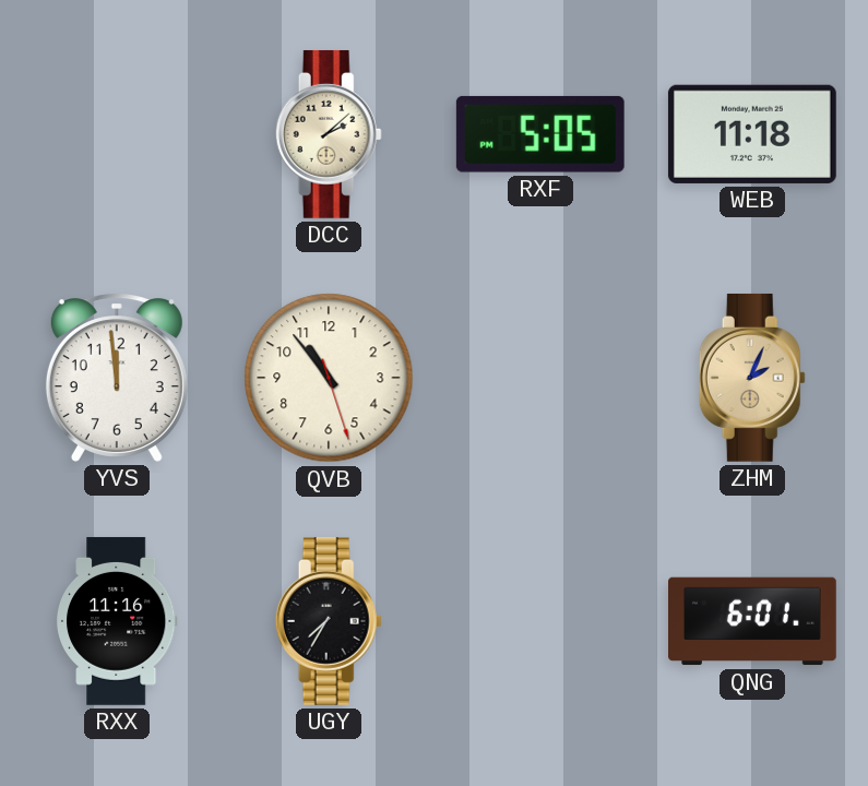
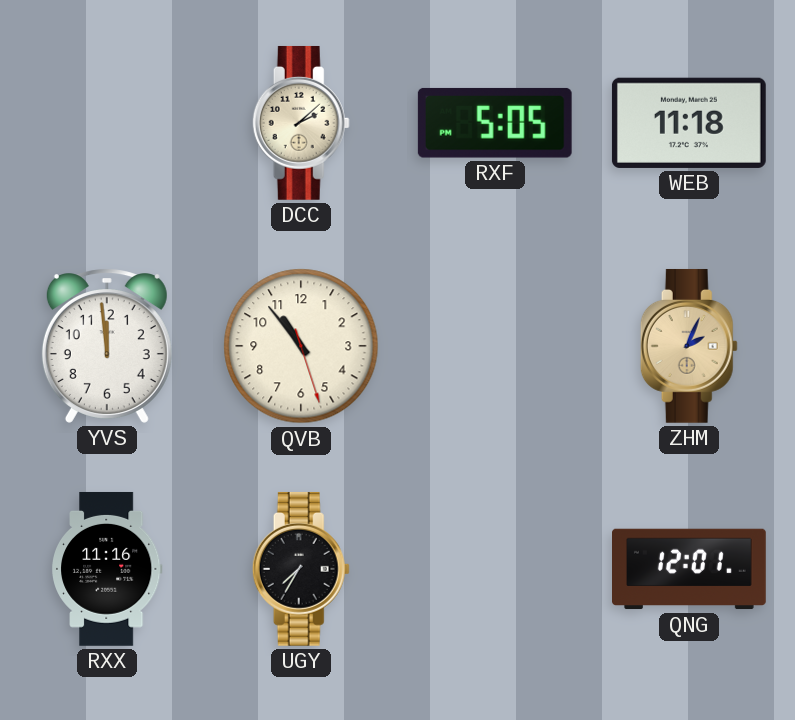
QNG: 6:01 -> 12:01
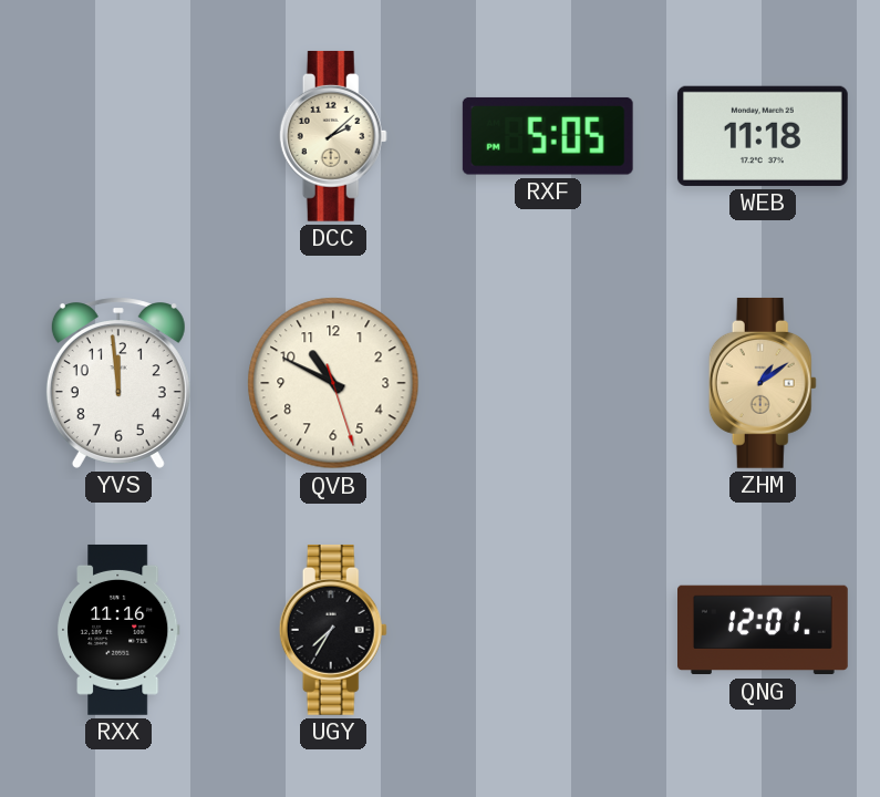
QVB: 10:53 -> 10:49
ZHM: 2:04 -> 1:09
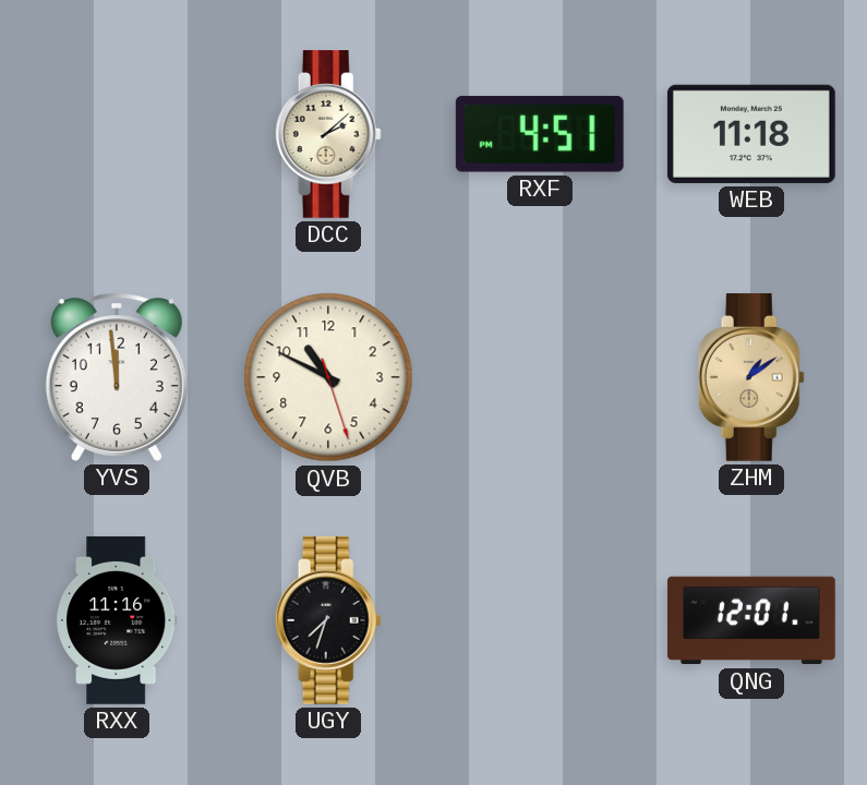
RXF: 5:05 -> 4:51
UGY: 7:35 -> 7:33
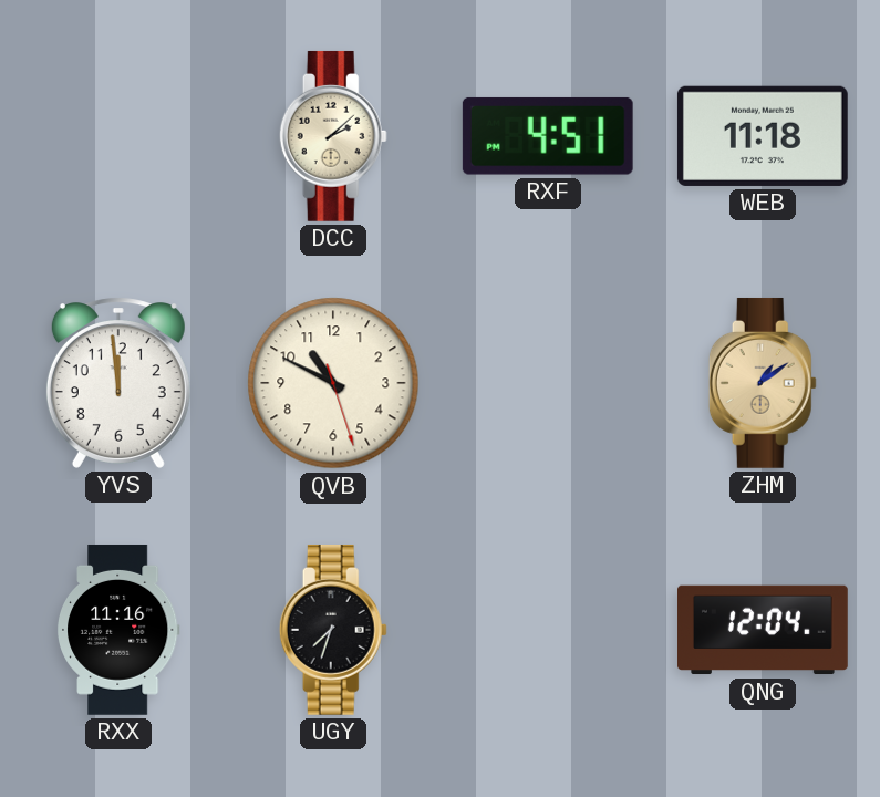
QNG: 12:01 -> 12:04
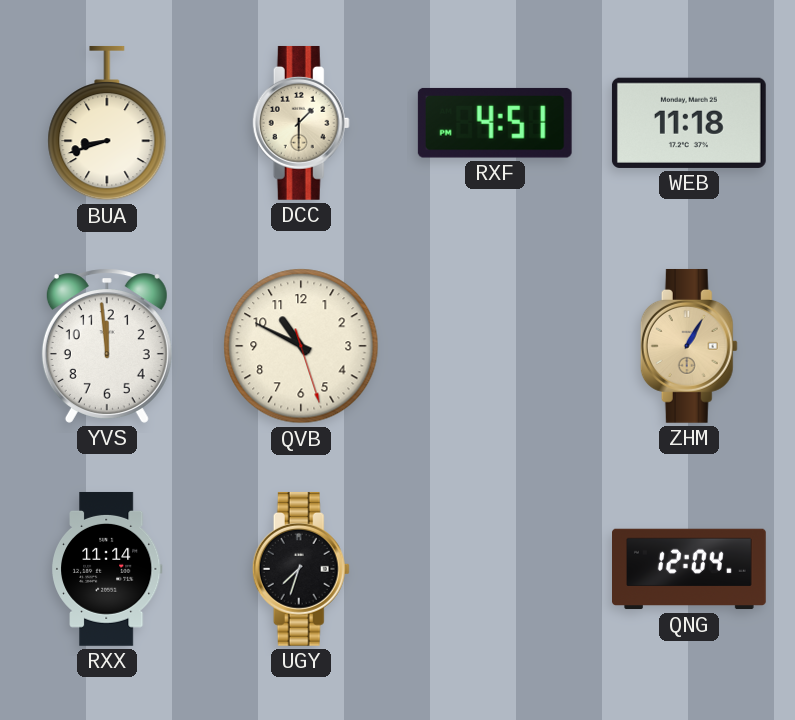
BUA: none -> 8:42
DCC: 2:08 -> 1:30
ZHM: 1:09 -> 1:05
RXX: 11:16 -> 11:14
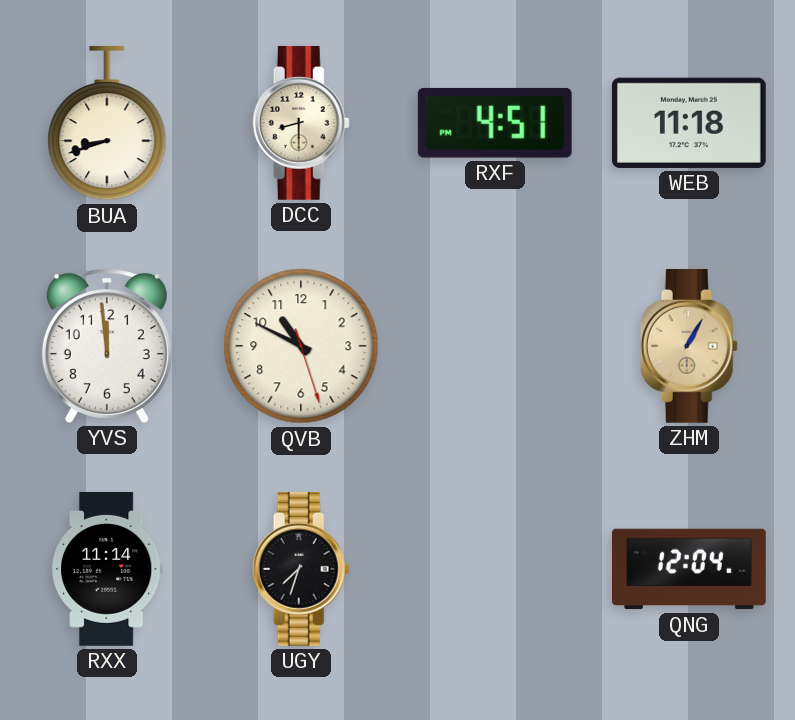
DCC: 1:30 -> 8:30
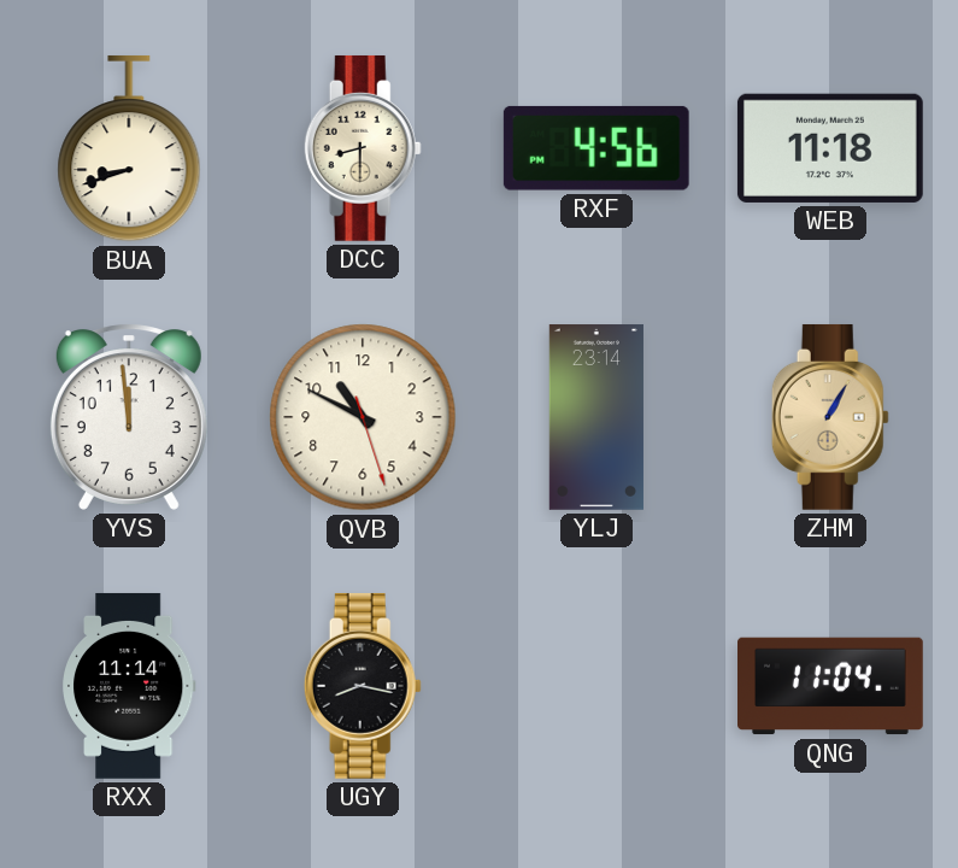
RXF: 4:51 -> 4:56
YLJ: none -> 23:14
UGY: 7:33 -> 8:17
QNG: 12:04 -> 11:04
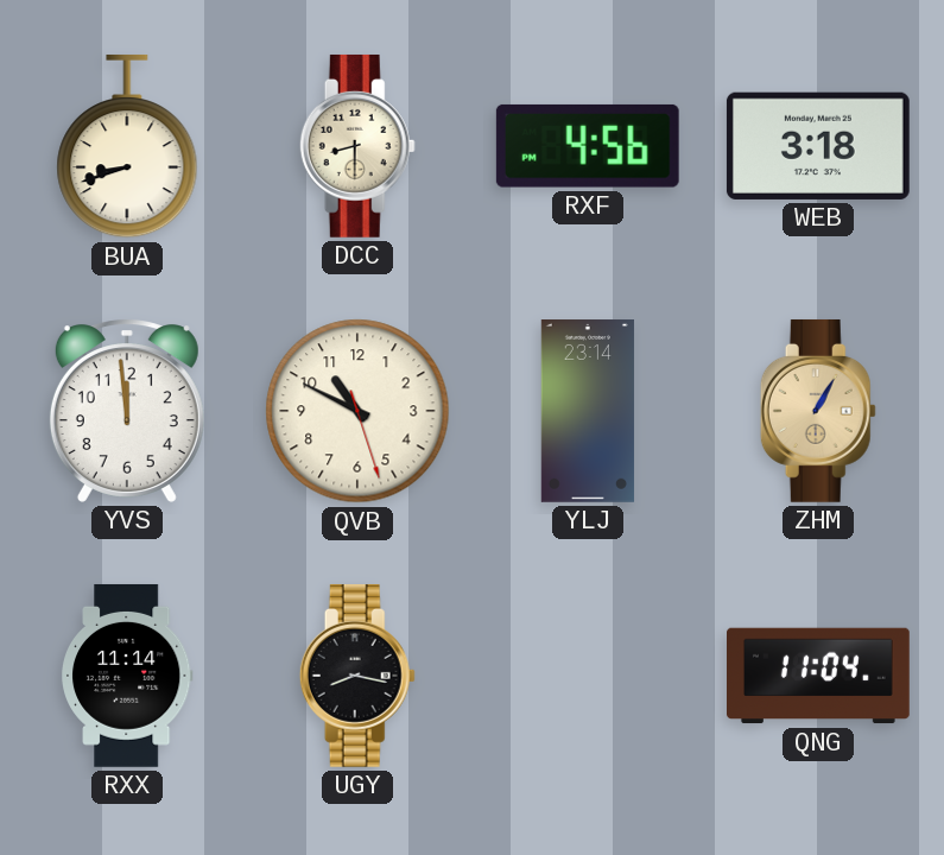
WEB: 11:18 -> 3:18
